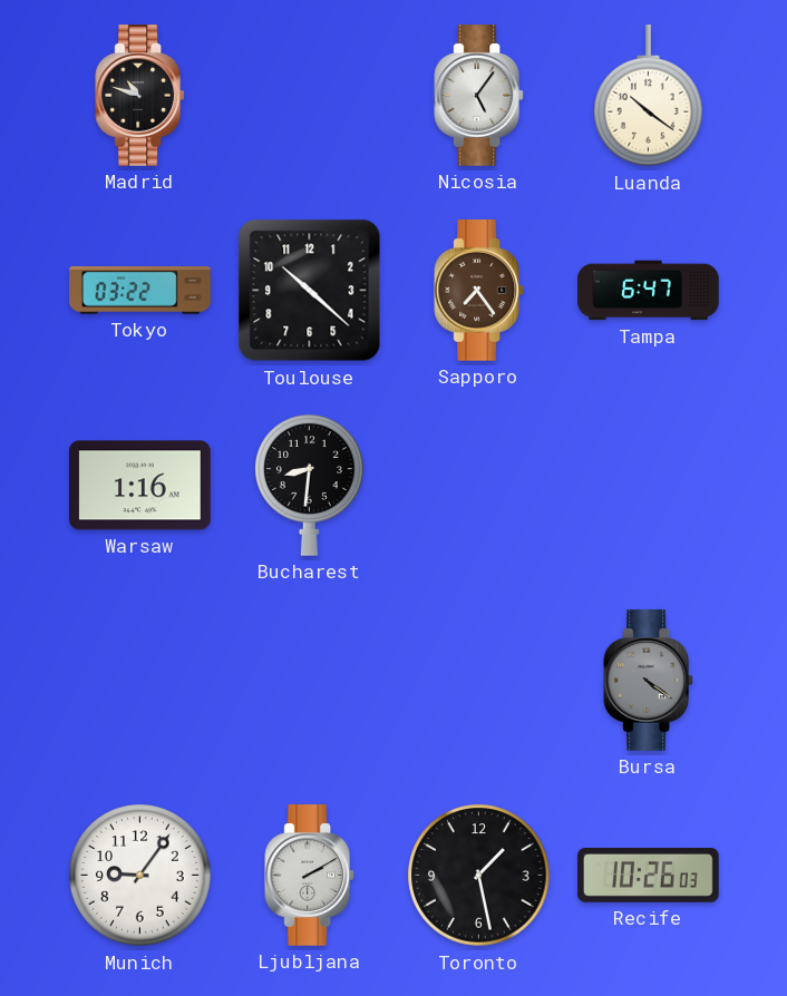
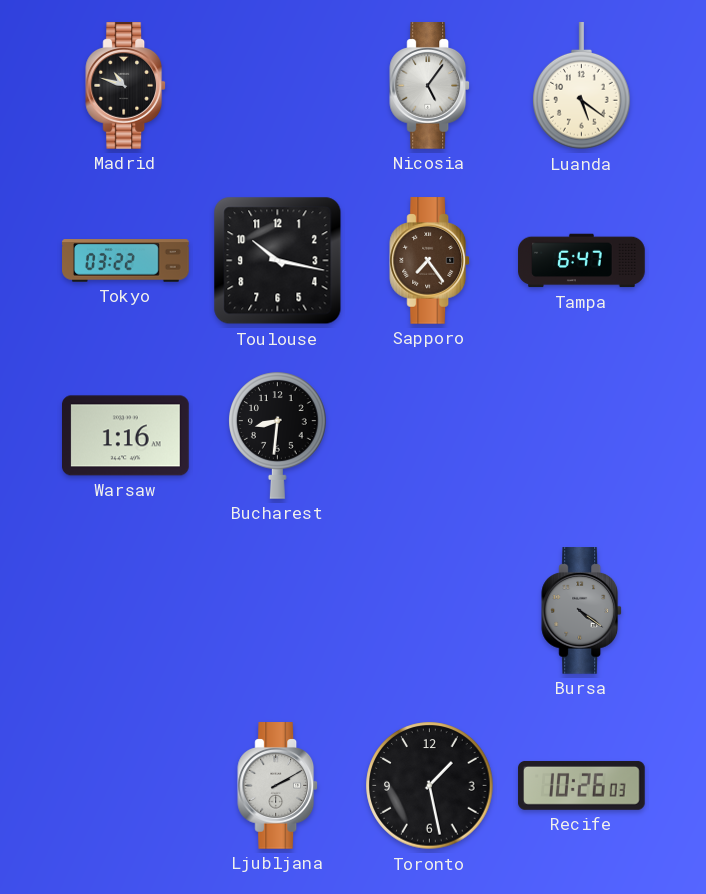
Luanda: 10:21 -> 5:21
Toulouse: 10:22 -> 10:17
Munich: 9:06 -> none
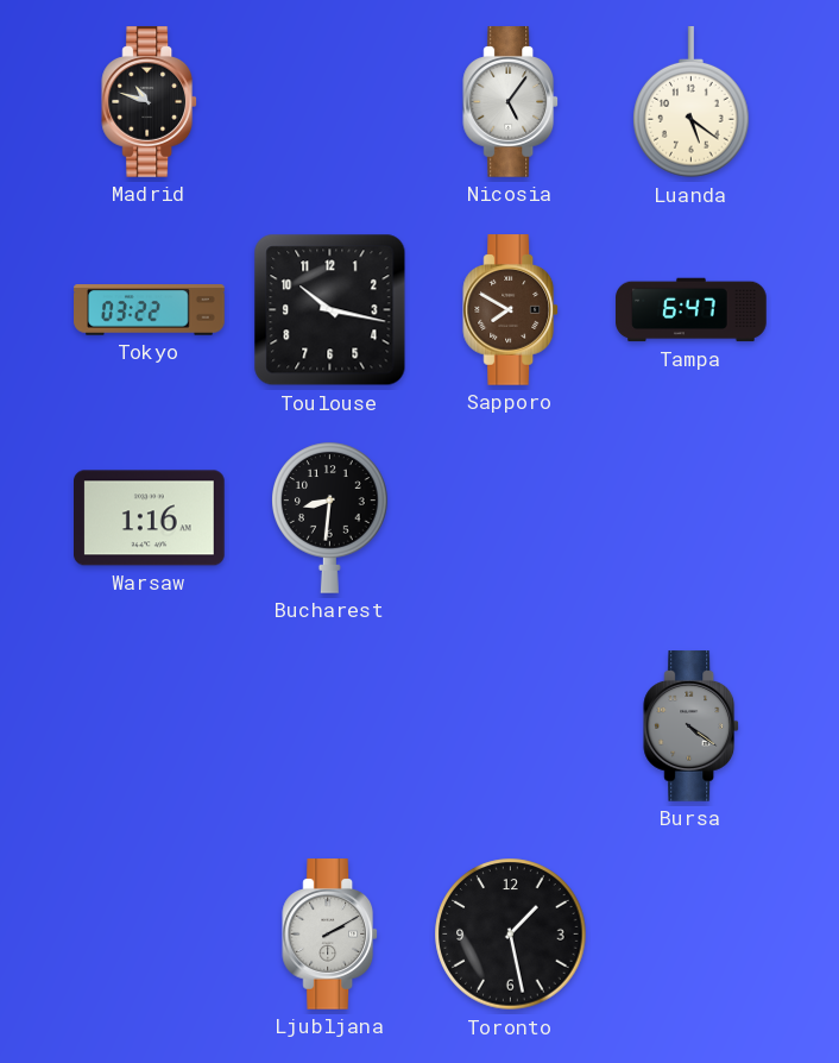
Sapporo: 7:24 -> 7:50
Recife: 10:26 -> none
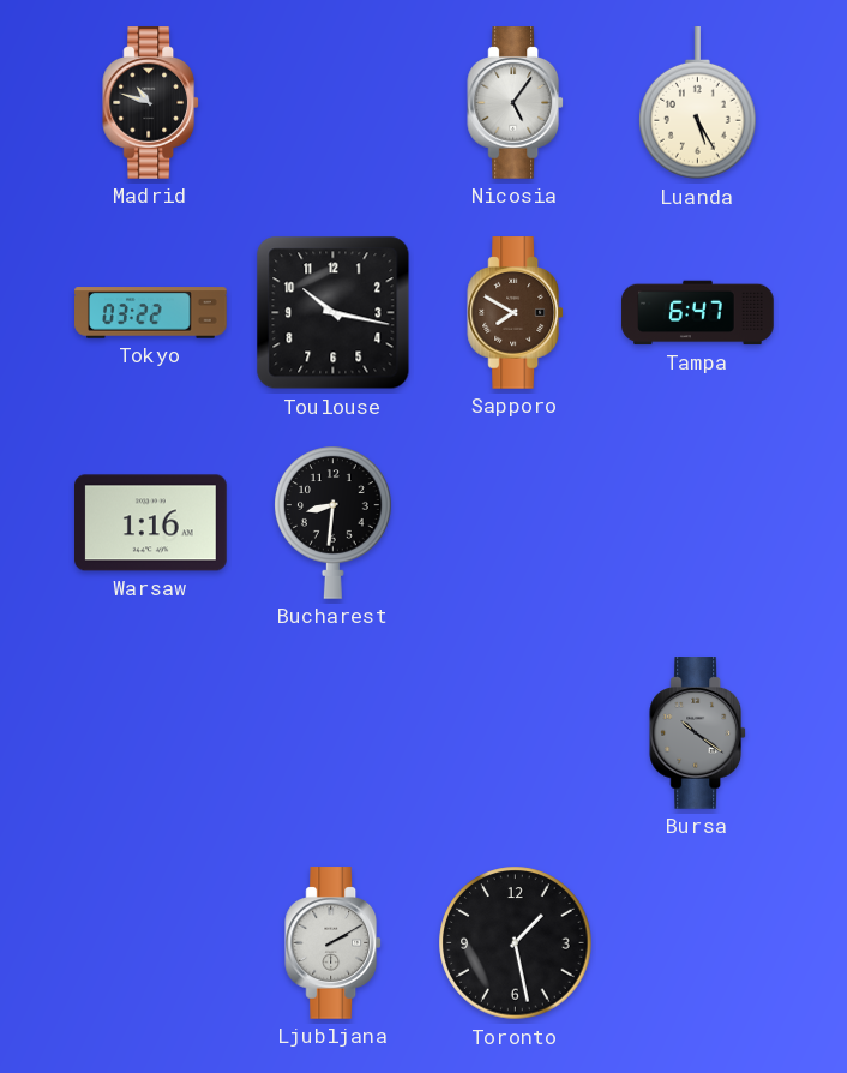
Luanda: 5:21 -> 5:25
Bursa: 4:21 -> 10:21
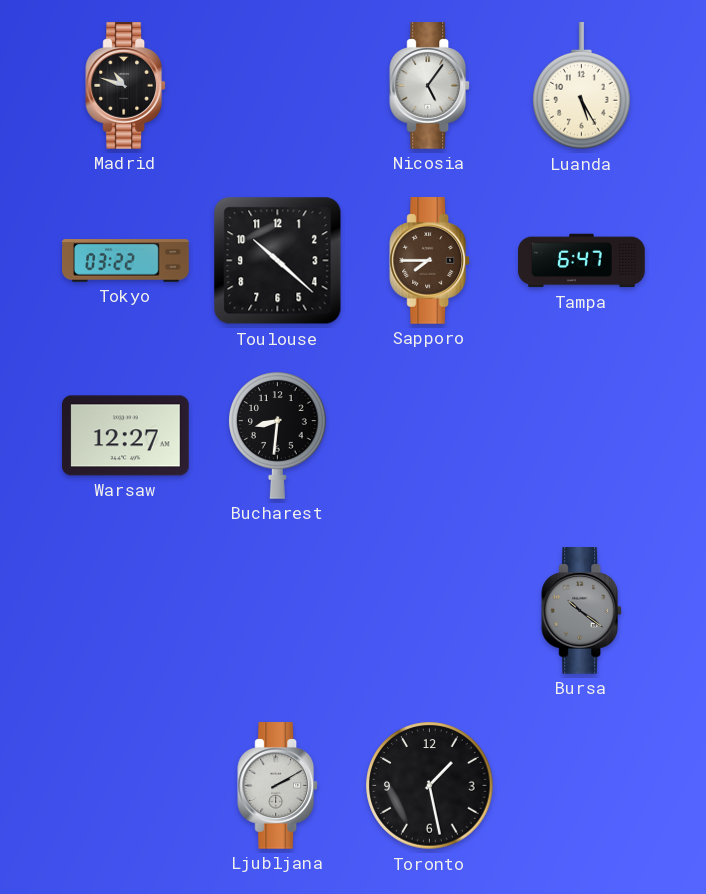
Toulouse: 10:17 -> 10:22
Sapporo: 7:50 -> 7:45
Warsaw: 1:16 -> 12:27
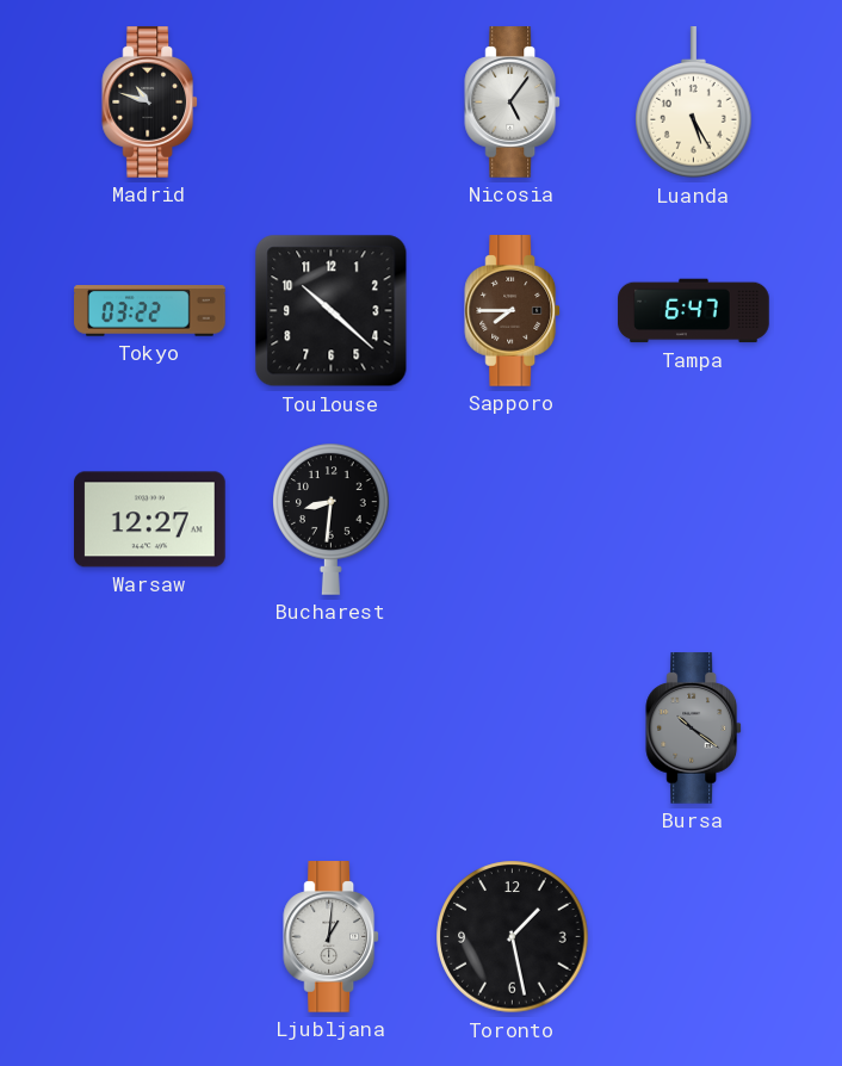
Ljubljana: 2:10 -> 1:01
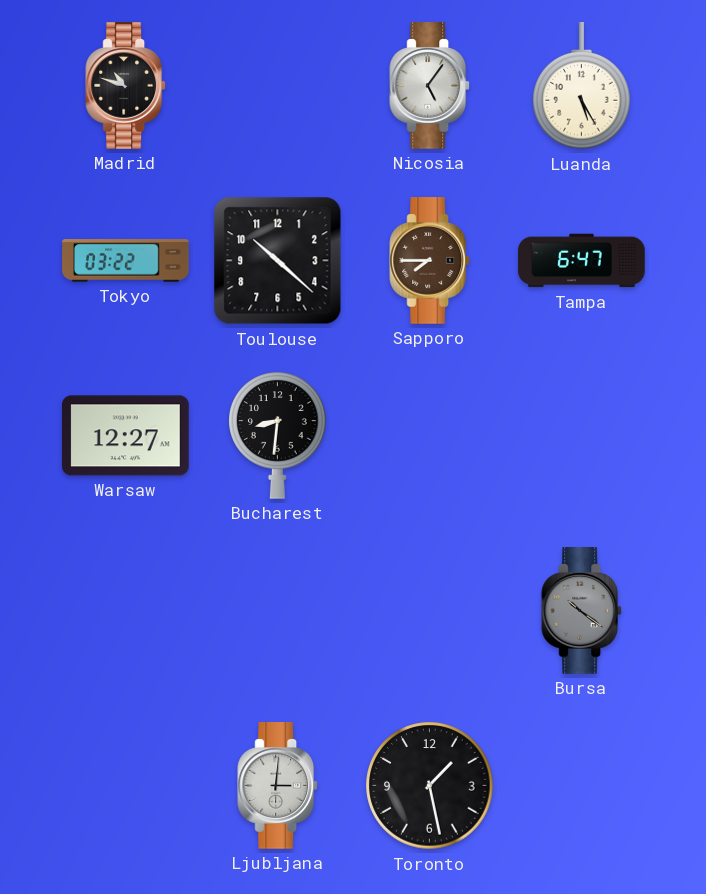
Ljubljana: 1:01 -> 3:01
